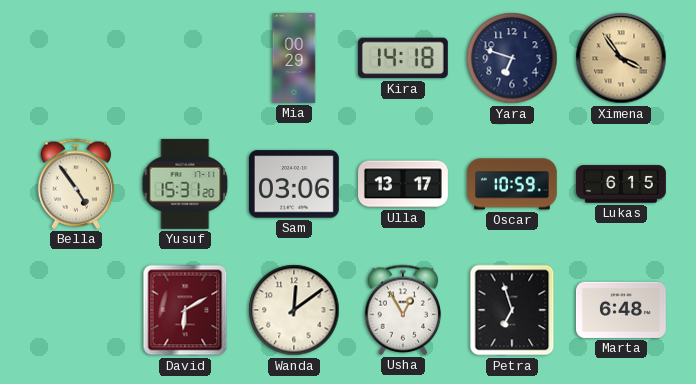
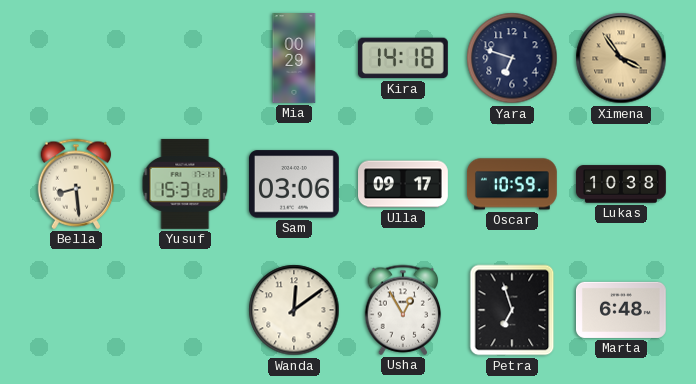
Bella: 4:54 -> 8:29
Ulla: 13:17 -> 09:17
Lukas: 6:15 -> 10:38
David: 6:10 -> none
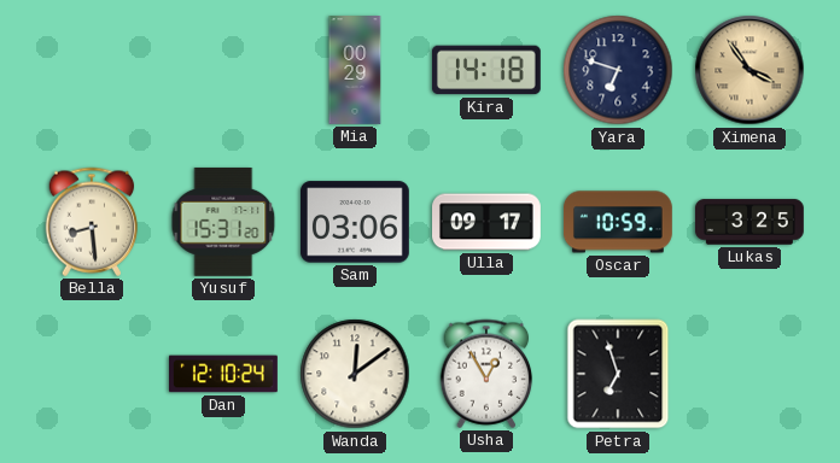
Lukas: 10:38 -> 3:25
Dan: none -> 12:10
Marta: 6:48 -> none
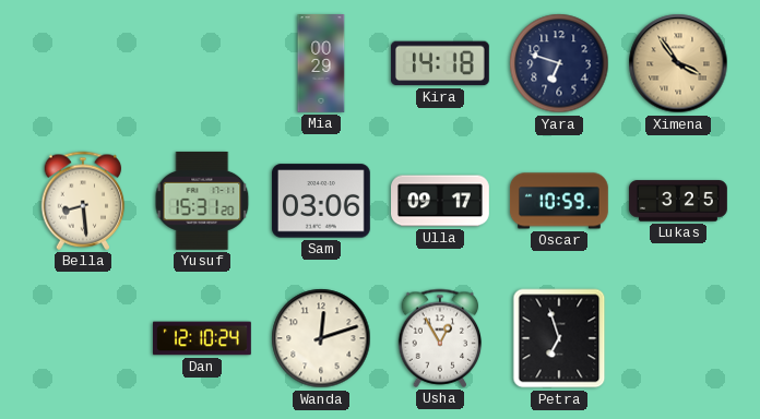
Wanda: 12:09 -> 12:12
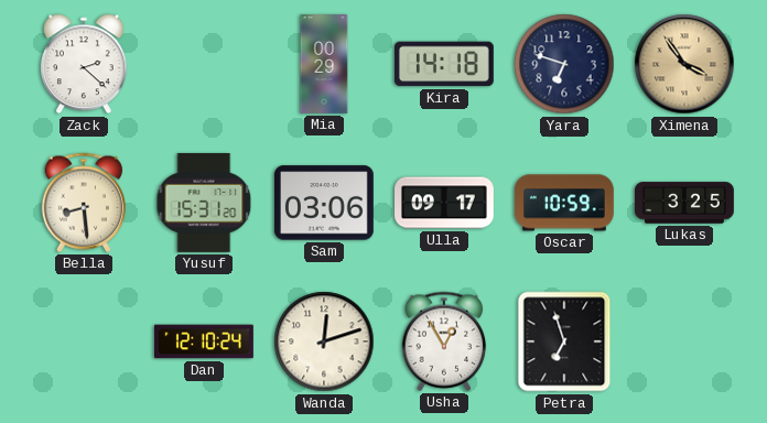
Zack: none -> 2:22
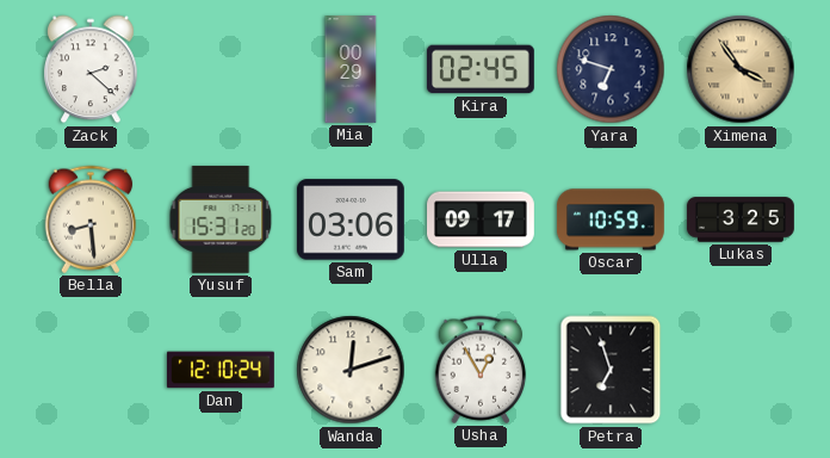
Kira: 14:18 -> 02:45
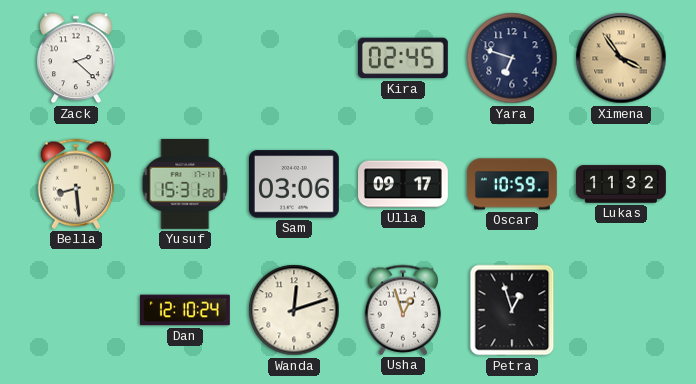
Mia: 00:29 -> none
Lukas: 3:25 -> 11:32
Usha: 12:55 -> 12:57
Petra: 6:57 -> 12:57
